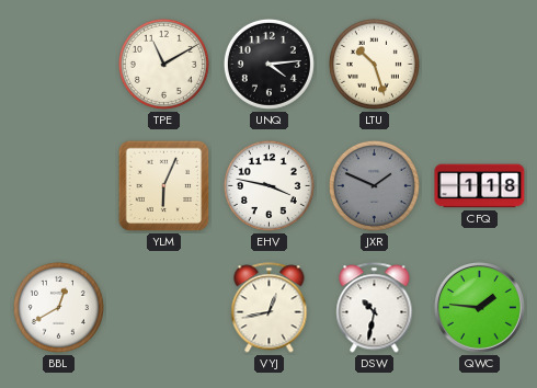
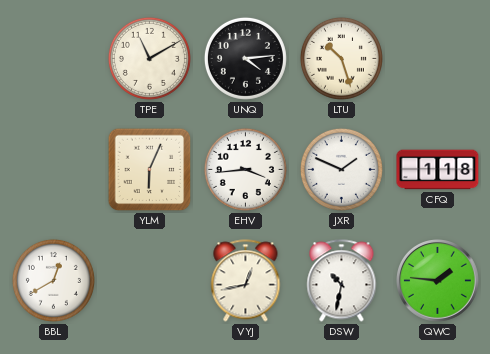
EHV: 3:47 -> 3:44
JXR dial: grey -> white
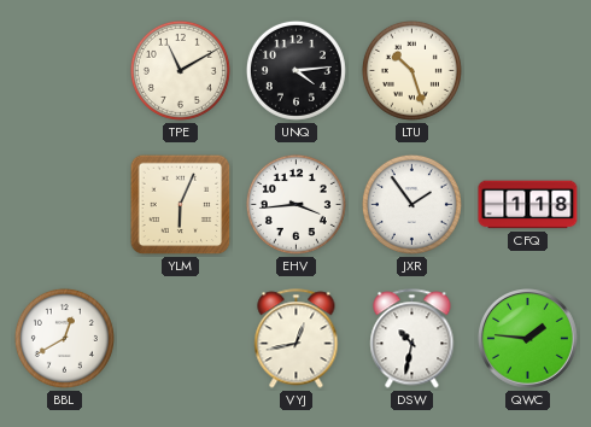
JXR: 1:49 -> 1:54
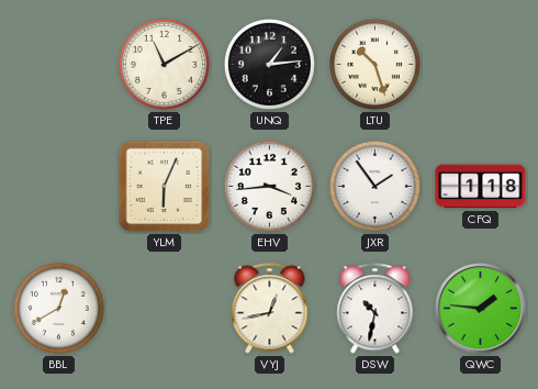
UNQ: 4:14 -> 1:14
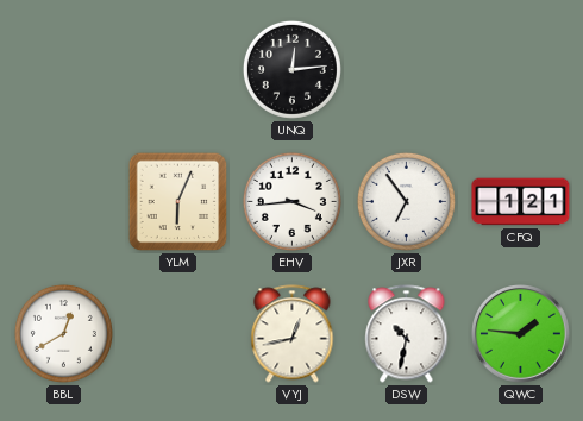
TPE: 11:10 -> none
UNQ: 1:14 -> 12:14
LTU: 10:27 -> none
JXR: 1:54 -> 6:54
CFQ: 1:18 -> 1:21
